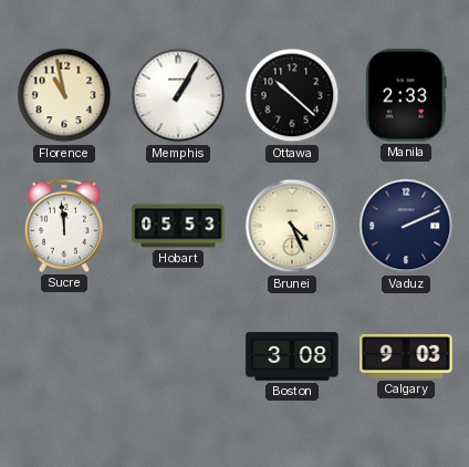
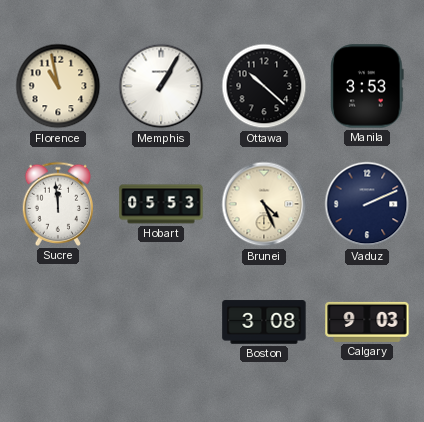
Manila: 2:33 -> 3:53
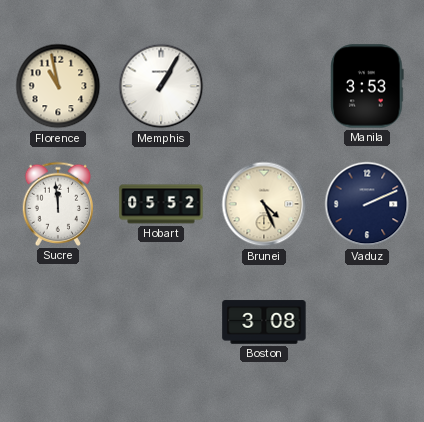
Ottawa: 10:22 -> none
Hobart: 05:53 -> 05:52
Calgary: 9:03 -> none
